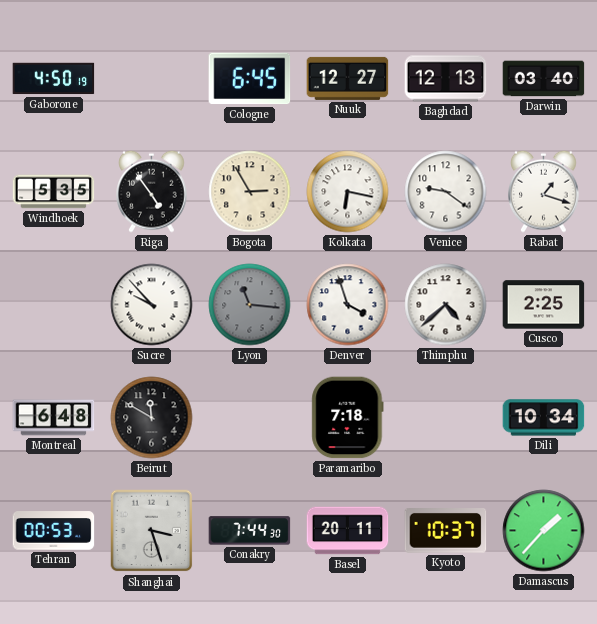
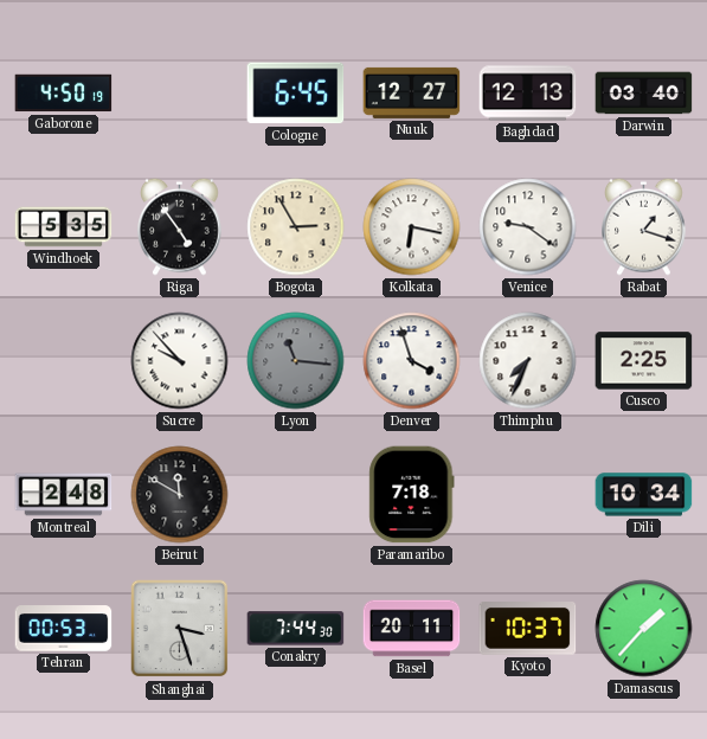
Thimphu: 4:38 -> 7:34
Montreal: 6:48 -> 2:48
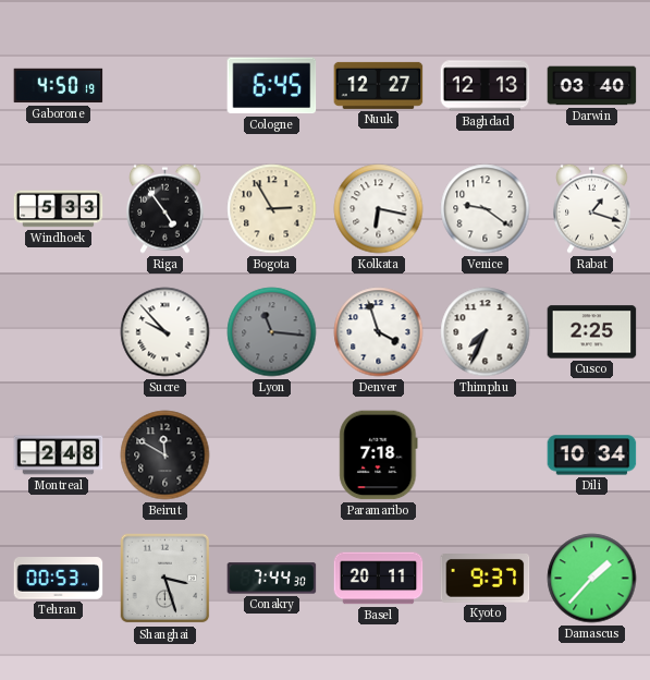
Windhoek: 5:35 -> 5:33
Kyoto: 10:37 -> 9:37
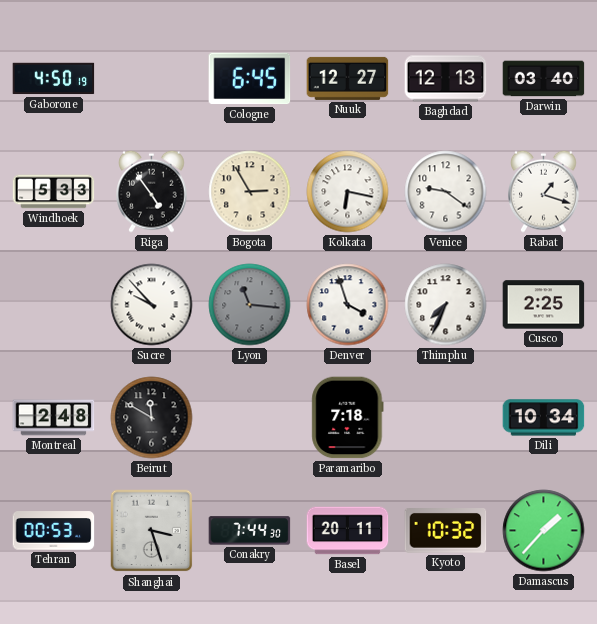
Kyoto: 9:37 -> 10:32
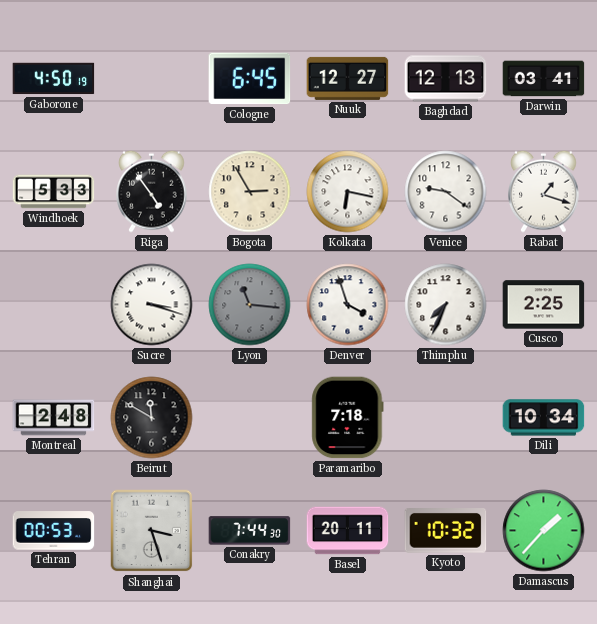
Darwin: 03:40 -> 03:41
Sucre: 9:53 -> 3:18
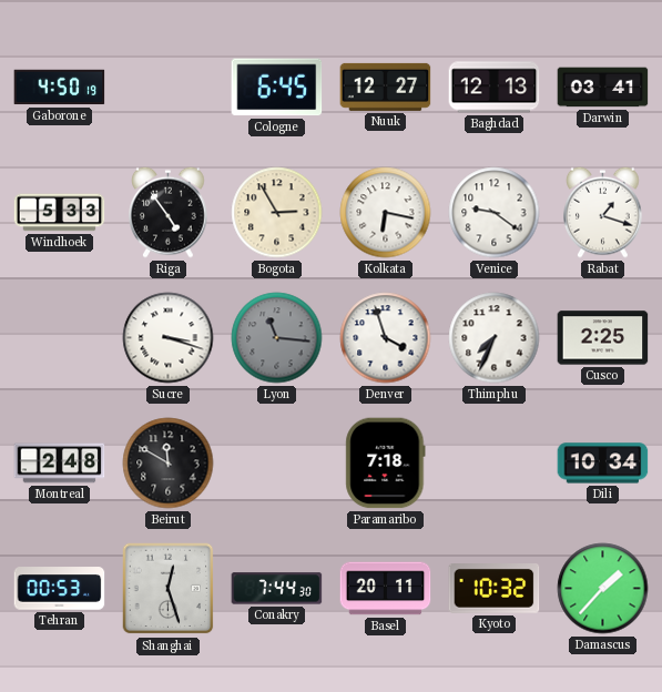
Shanghai: 3:27 -> 12:27
